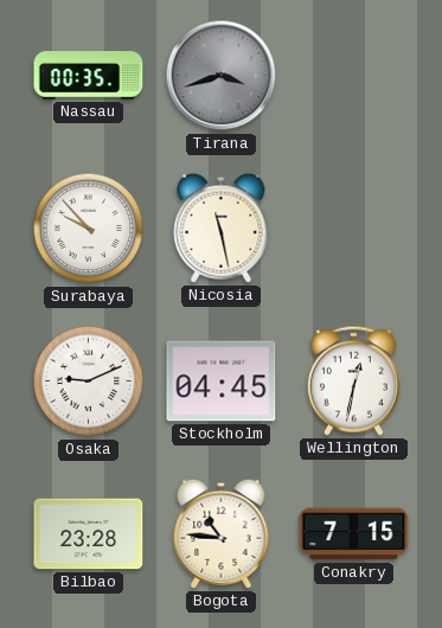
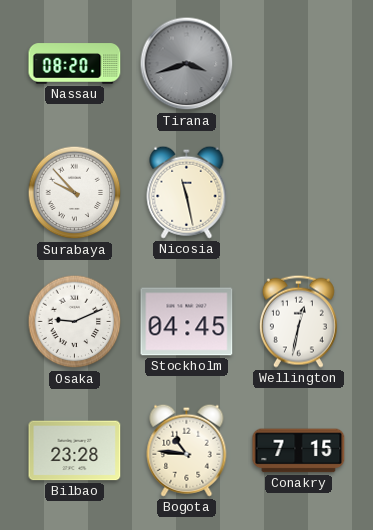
Nassau: 00:35 -> 08:20
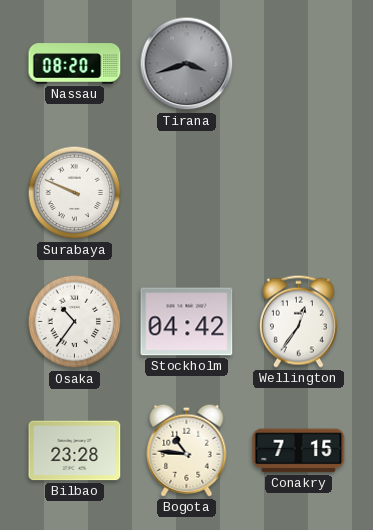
Surabaya: 9:53 -> 9:49
Nicosia: 11:28 -> none
Osaka: 9:11 -> 10:36
Stockholm: 04:45 -> 04:42
Wellington: 12:32 -> 12:36
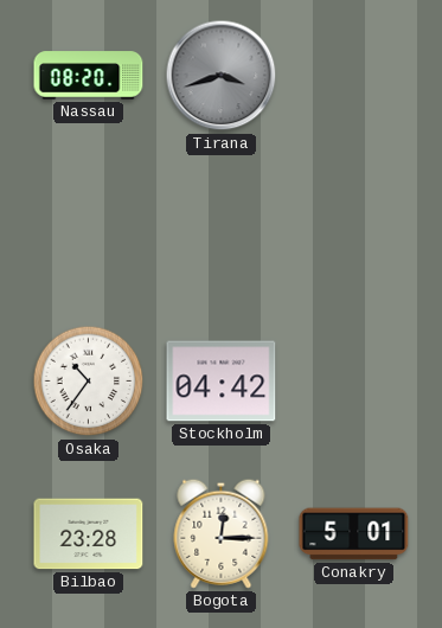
Surabaya: 9:49 -> none
Wellington: 12:36 -> none
Bogota: 10:46 -> 12:15
Conakry: 7:15 -> 5:01
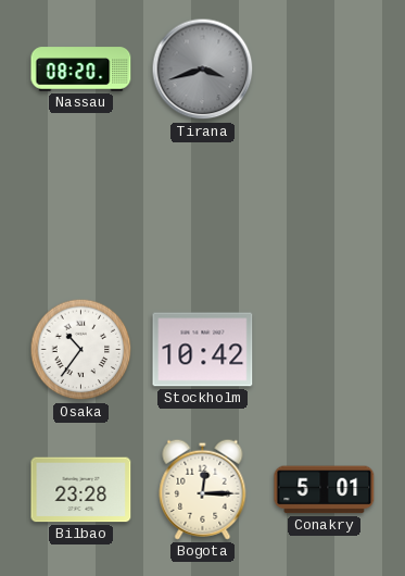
Stockholm: 04:42 -> 10:42
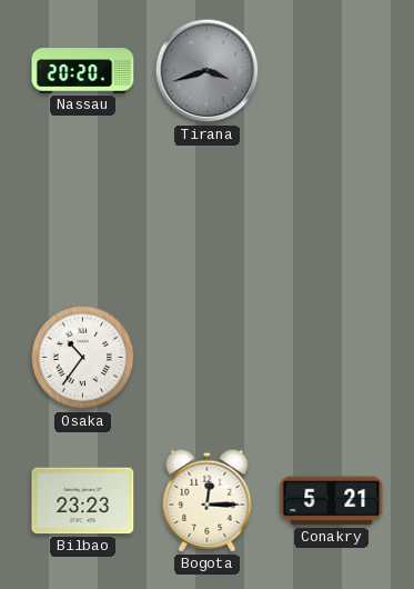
Nassau: 08:20 -> 20:20
Stockholm: 10:42 -> none
Bilbao: 23:28 -> 23:23
Conakry: 5:01 -> 5:21
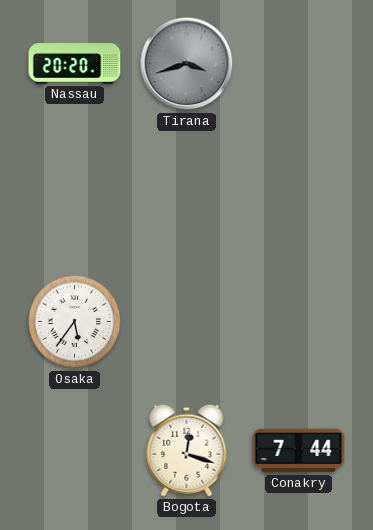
Osaka: 10:36 -> 5:36
Bilbao: 23:23 -> none
Bogota: 12:15 -> 12:18
Conakry: 5:21 -> 7:44
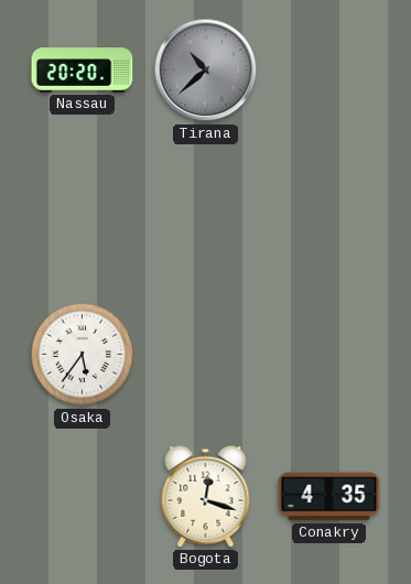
Tirana: 3:42 -> 10:38
Conakry: 7:44 -> 4:35
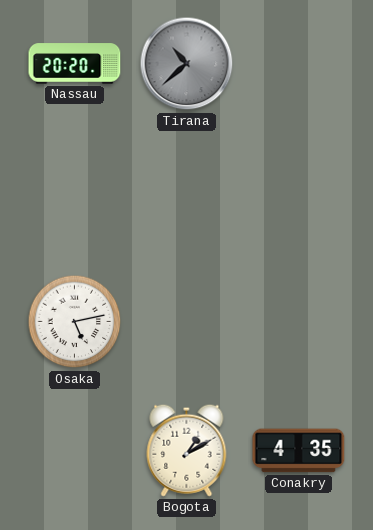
Osaka: 5:36 -> 5:13
Bogota: 12:18 -> 1:10
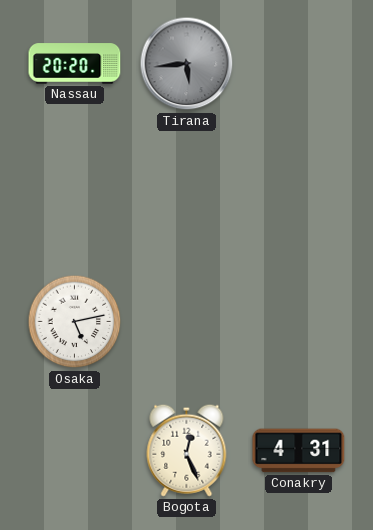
Tirana: 10:38 -> 5:44
Bogota: 1:10 -> 12:26
Conakry: 4:35 -> 4:31
